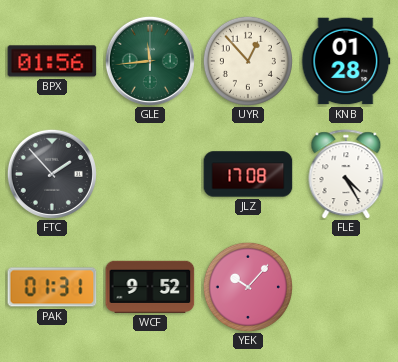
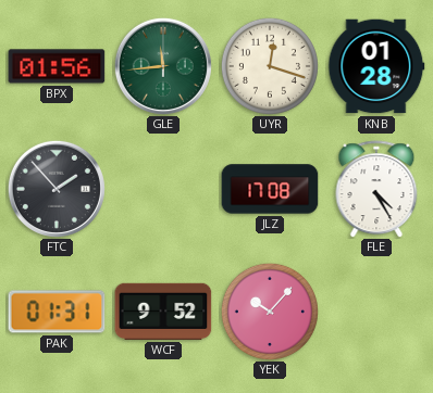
UYR: 12:53 -> 12:18
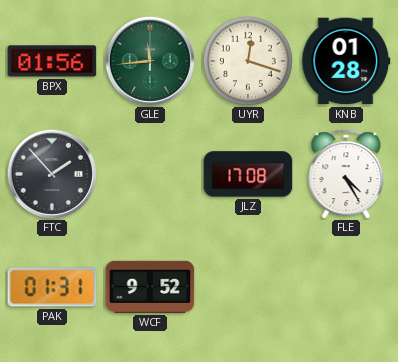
YEK: 10:07 -> none
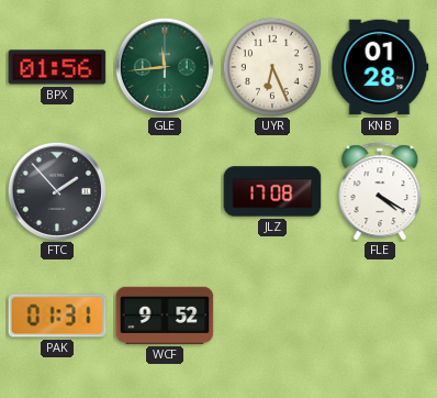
UYR: 12:18 -> 6:26
FLE: 4:25 -> 4:20
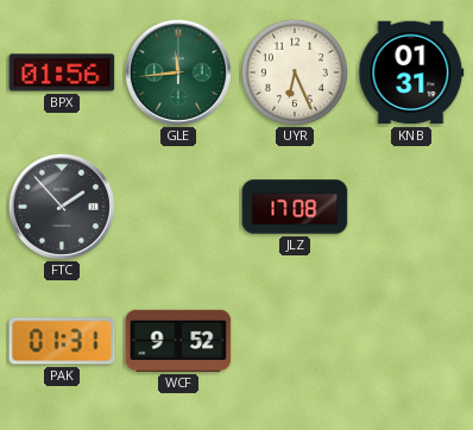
KNB: 01:28 -> 01:31
FLE: 4:20 -> none
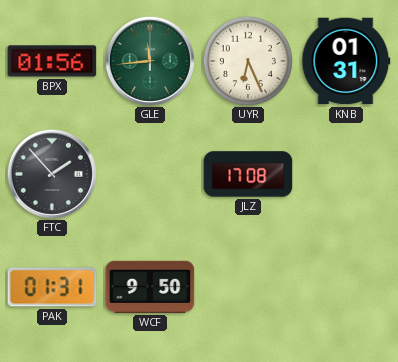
WCF: 9:52 -> 9:50
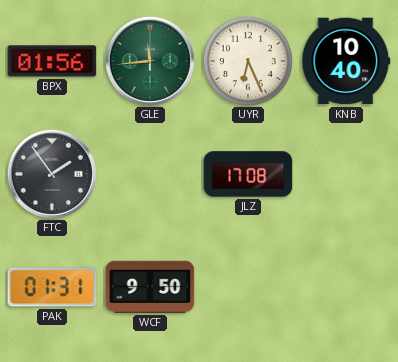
KNB: 01:31 -> 10:40
FTC: 1:53 -> 1:54
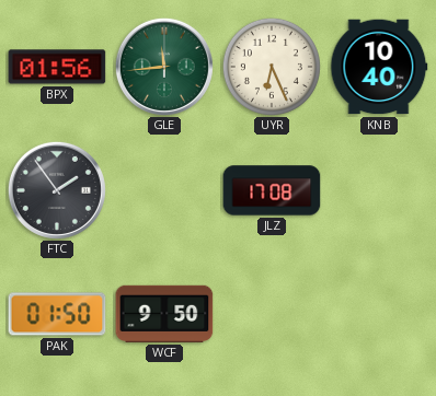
PAK: 01:31 -> 01:50
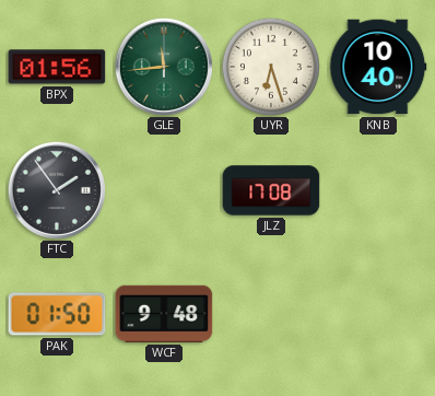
UYR: 6:26 -> 6:27
WCF: 9:50 -> 9:48
